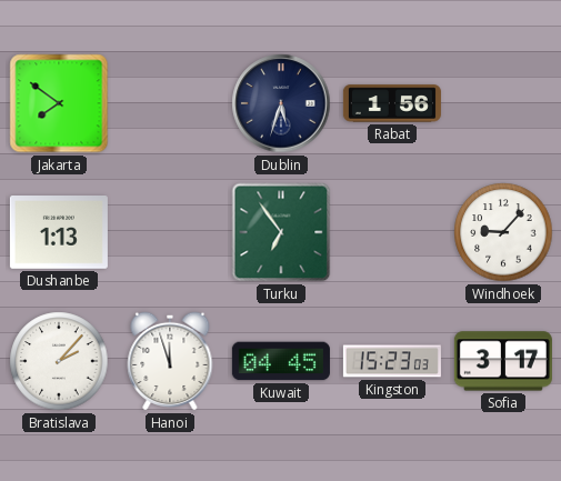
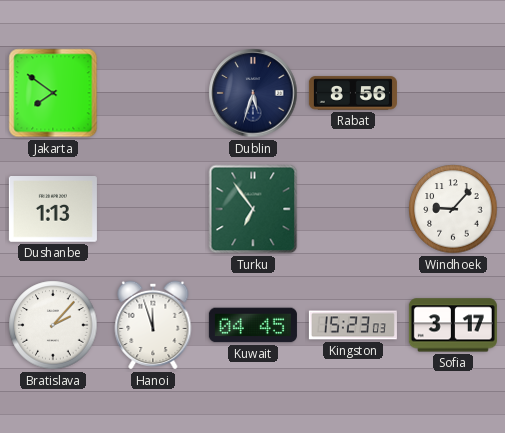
Rabat: 1:56 -> 8:56
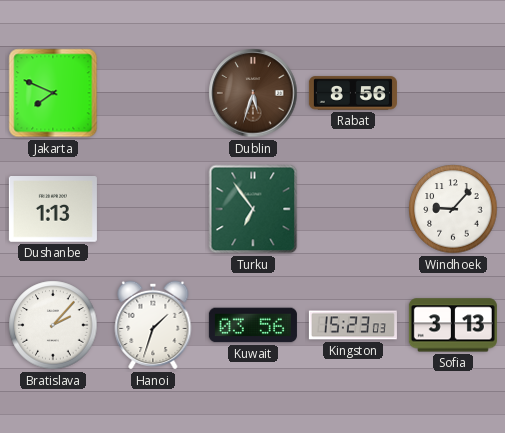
Jakarta: 7:51 -> 7:49
Dublin dial: navy -> brown
Hanoi: 11:57 -> 1:33
Kuwait: 04:45 -> 03:56
Sofia: 3:17 -> 3:13
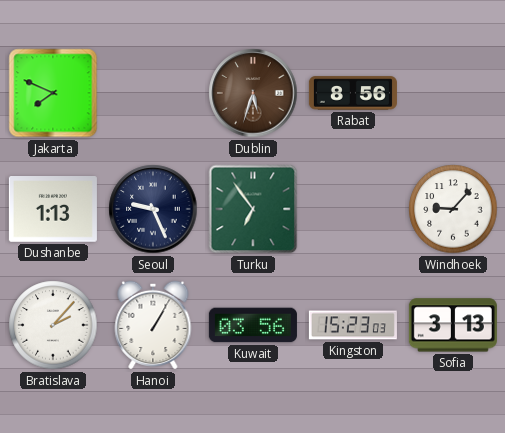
Seoul: none -> 9:26
Hanoi: 1:33 -> 1:05
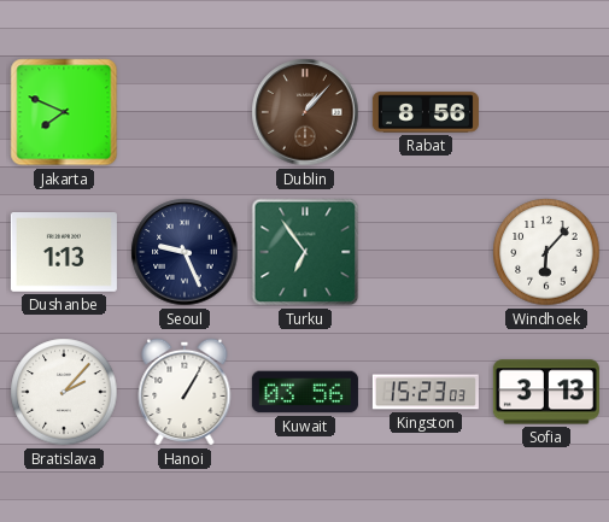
Dublin: 5:33 -> 1:07
Windhoek: 9:07 -> 6:07
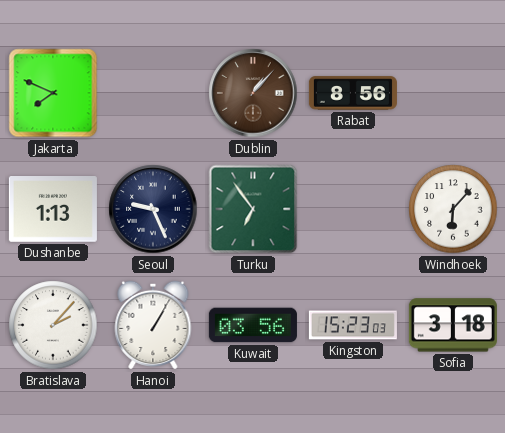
Sofia: 3:13 -> 3:18
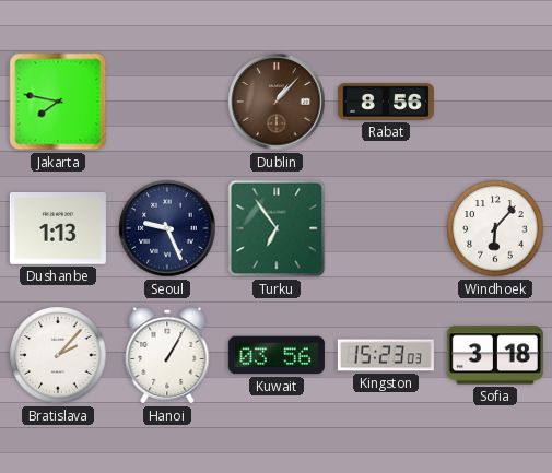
Jakarta: 7:49 -> 7:47
